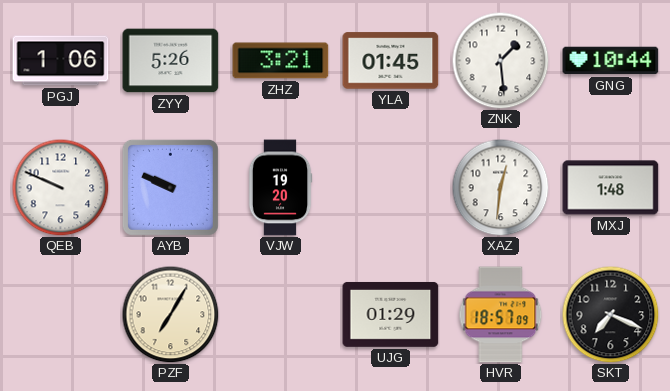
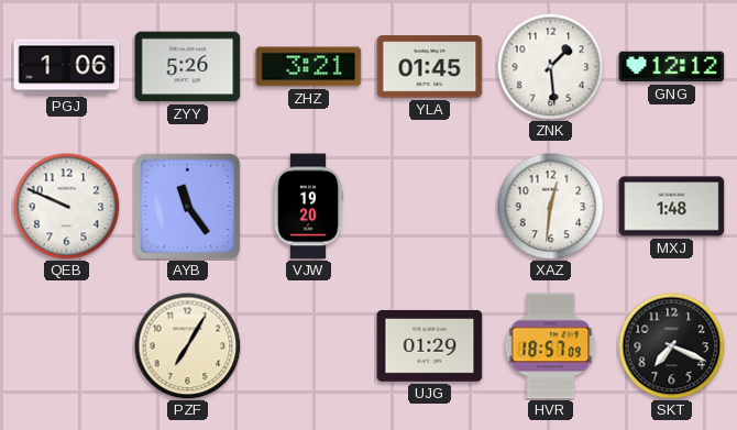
GNG: 10:44 -> 12:12
AYB: 9:49 -> 11:24
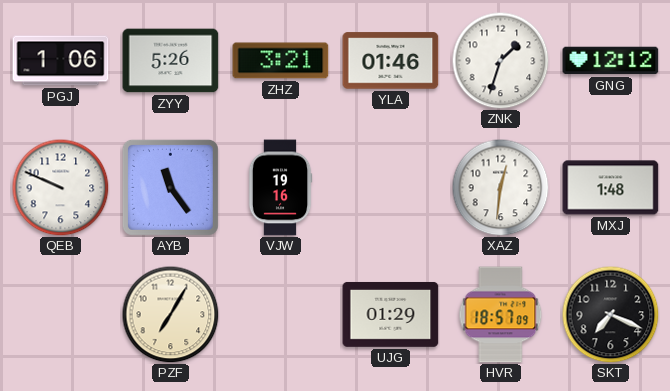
YLA: 01:45 -> 01:46
ZNK: 1:29 -> 1:33
VJW: 19:20 -> 19:16
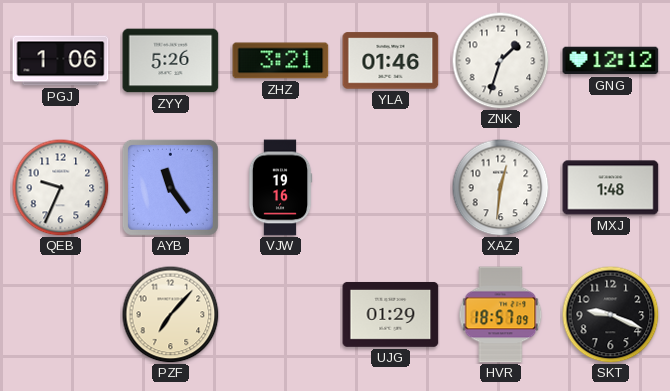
QEB: 9:49 -> 9:34
PZF: 7:05 -> 7:07
SKT: 7:19 -> 9:19
